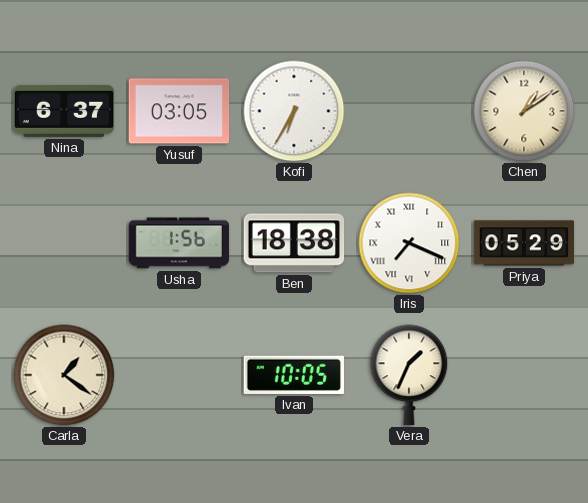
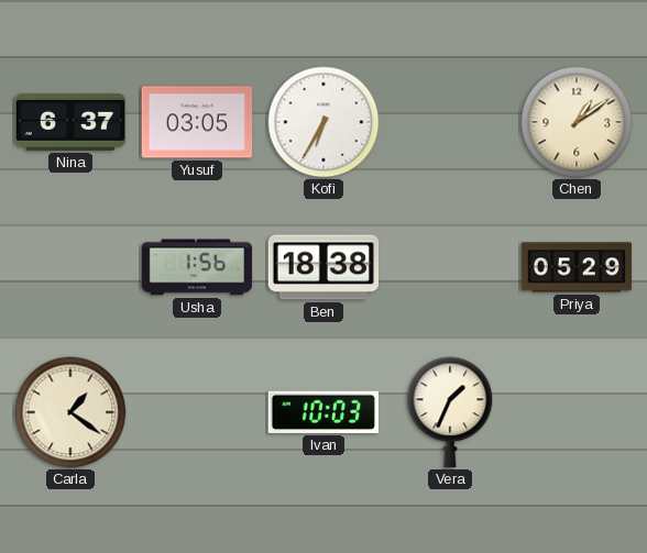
Iris: 7:19 -> none
Ivan: 10:05 -> 10:03
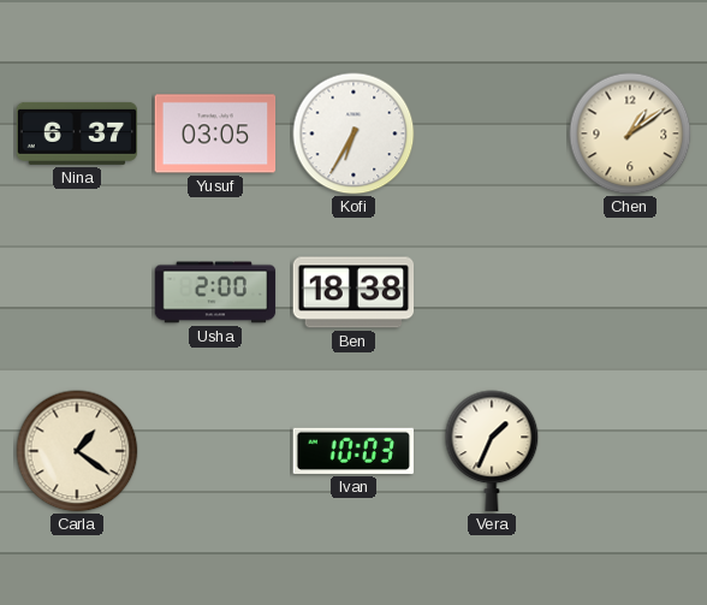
Usha: 1:56 -> 2:00
Priya: 05:29 -> none
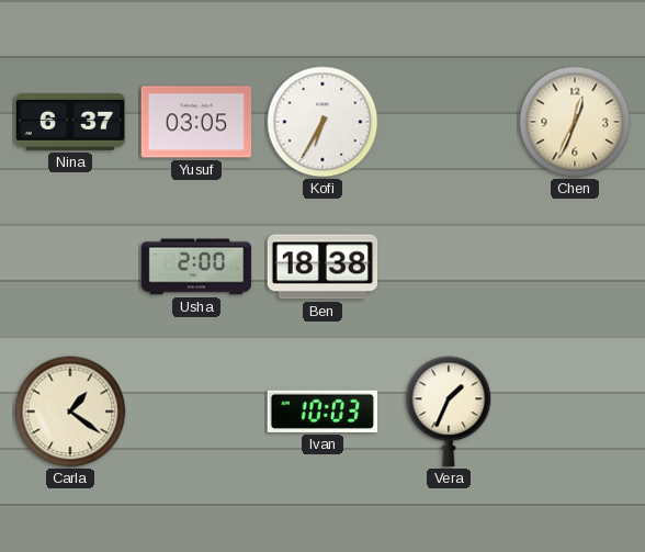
Chen: 1:09 -> 12:34
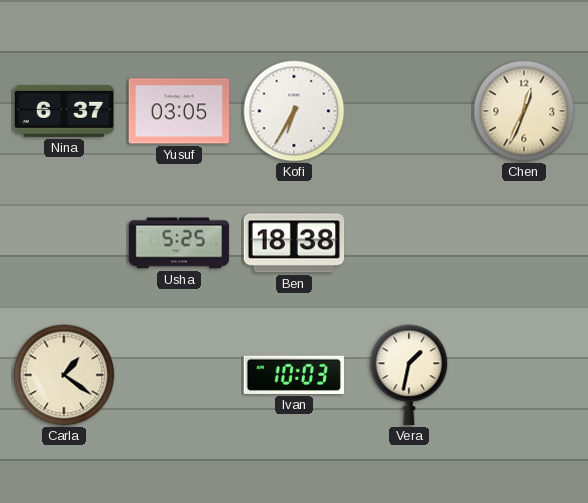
Usha: 2:00 -> 5:25
Vera: 1:34 -> 1:32
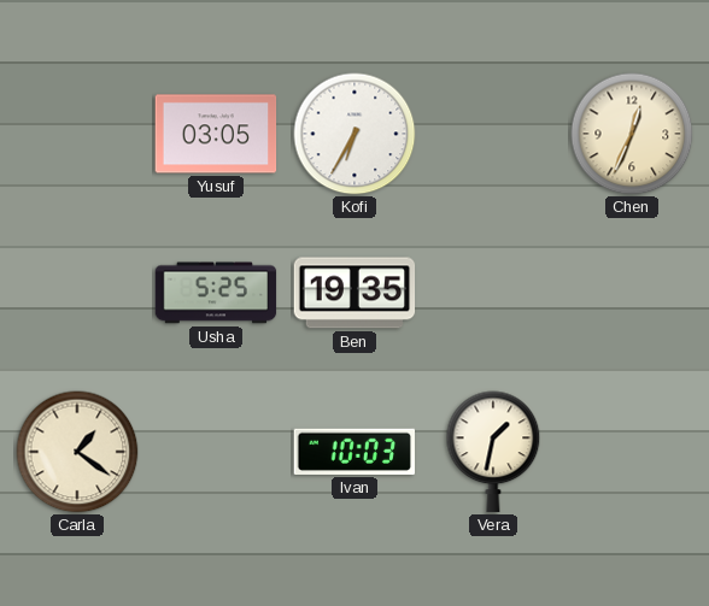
Nina: 6:37 -> none
Ben: 18:38 -> 19:35
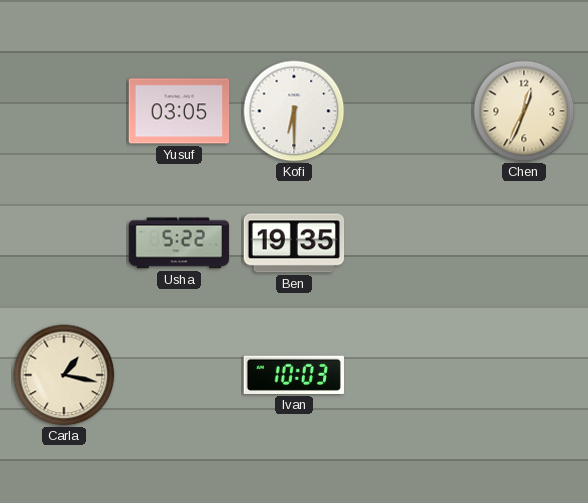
Kofi: 6:35 -> 6:30
Usha: 5:25 -> 5:22
Carla: 1:21 -> 1:17
Vera: 1:32 -> none
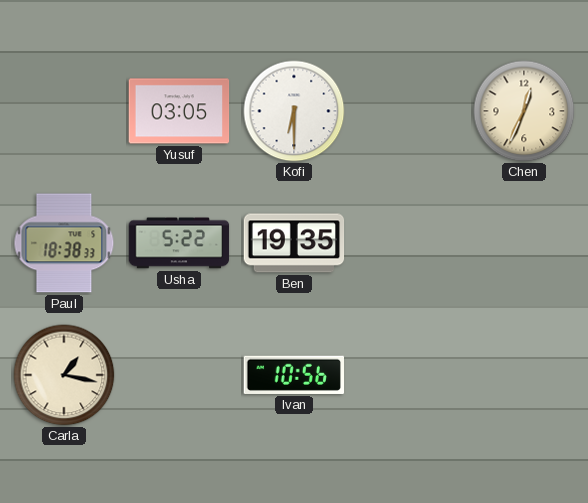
Paul: none -> 18:38
Ivan: 10:03 -> 10:56
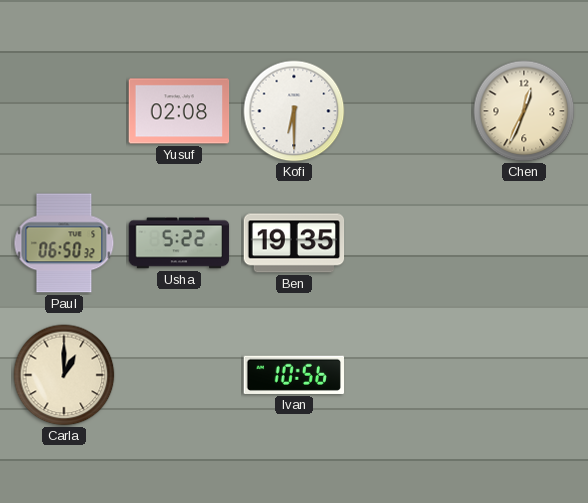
Yusuf: 03:05 -> 02:08
Paul: 18:38 -> 06:50
Carla: 1:17 -> 1:00
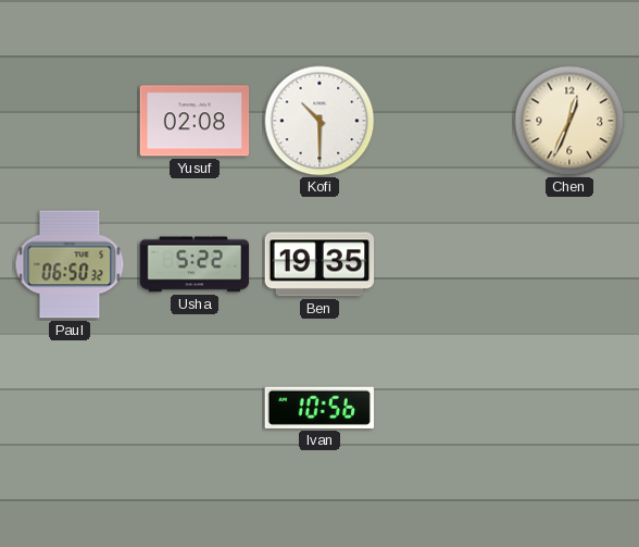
Kofi: 6:30 -> 10:30
Carla: 1:00 -> none
